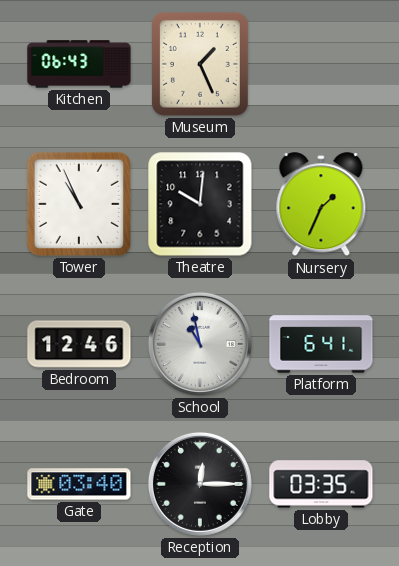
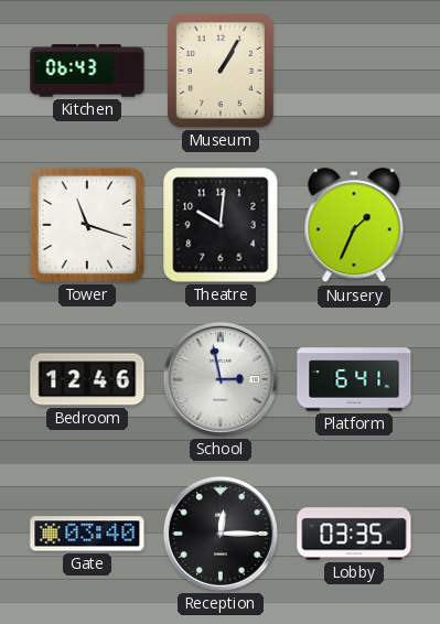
Museum: 1:26 -> 1:05
Tower: 10:56 -> 11:18
School: 10:58 -> 2:58
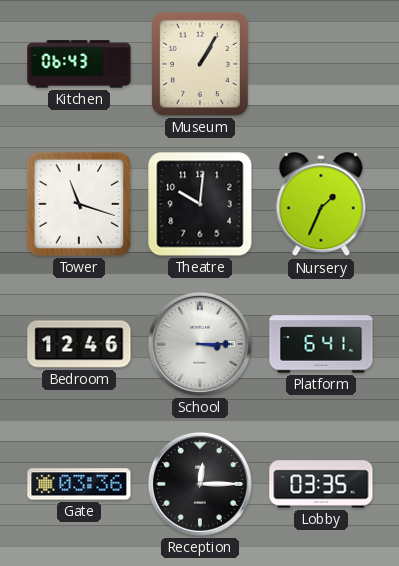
School: 2:58 -> 3:15
Gate: 03:40 -> 03:36
